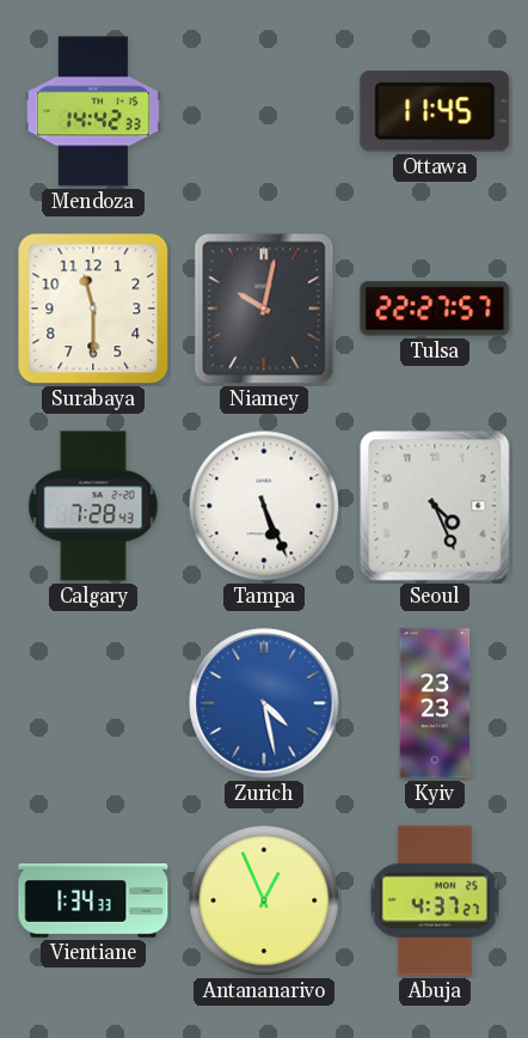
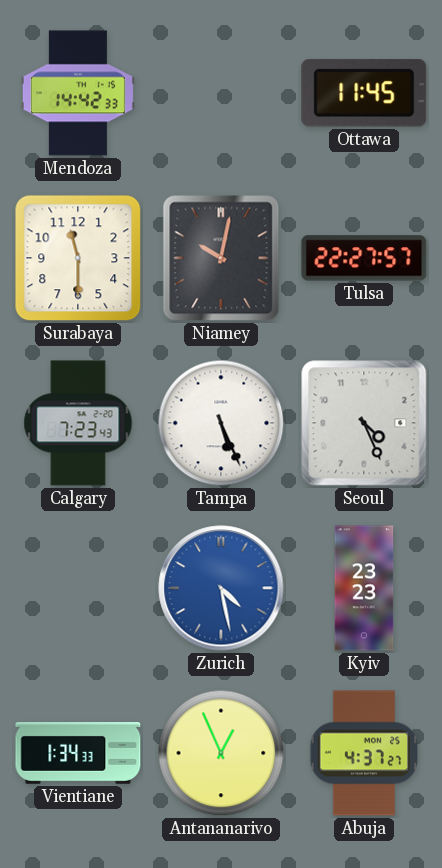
Calgary: 7:28 -> 7:23
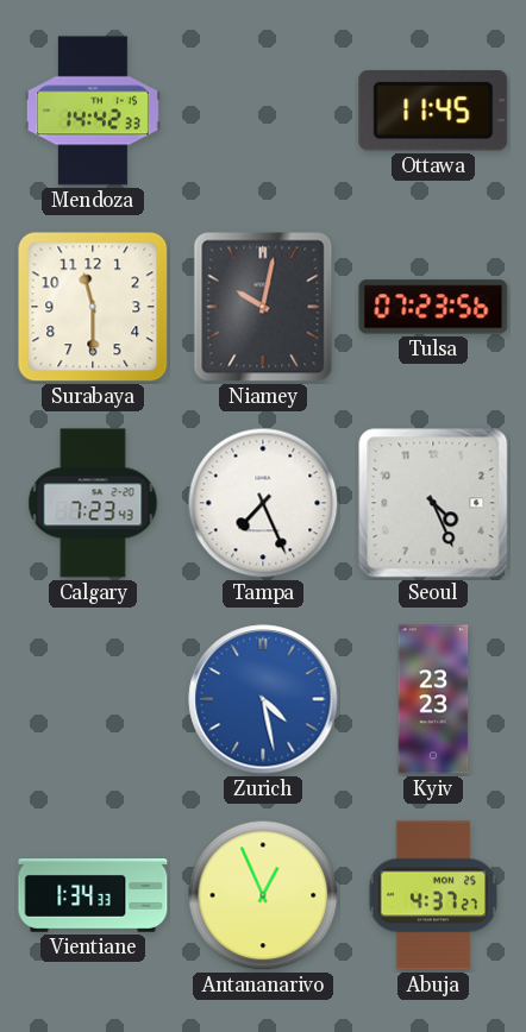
Tulsa: 22:27 -> 07:23
Tampa: 5:26 -> 7:26
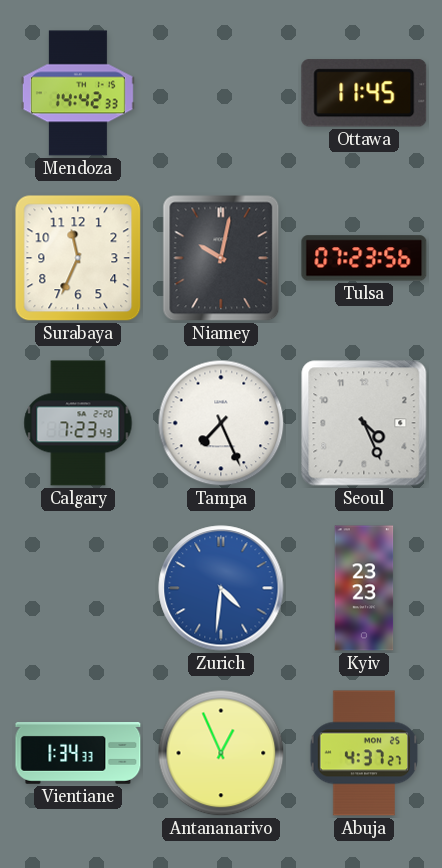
Surabaya: 11:30 -> 11:34
Zurich: 4:28 -> 4:31
